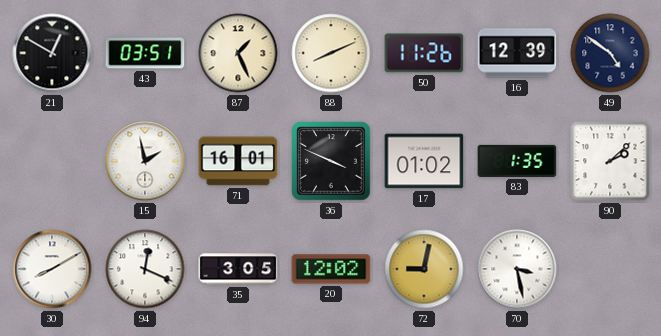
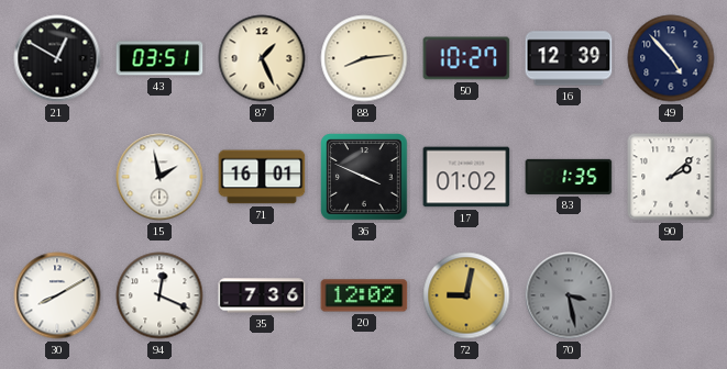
88: 8:11 -> 8:14
50: 11:26 -> 10:27
49: 4:51 -> 4:53
35: 3:05 -> 7:36
70 dial: white -> grey
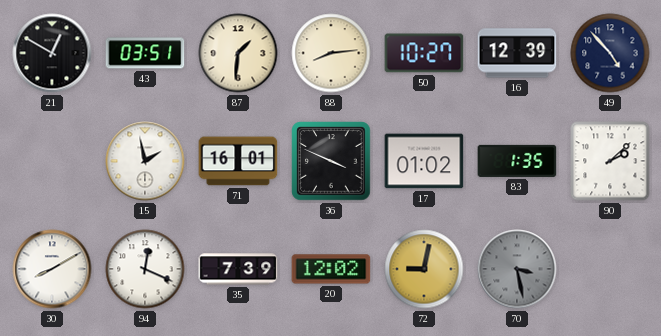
87: 1:26 -> 1:31
35: 7:36 -> 7:39
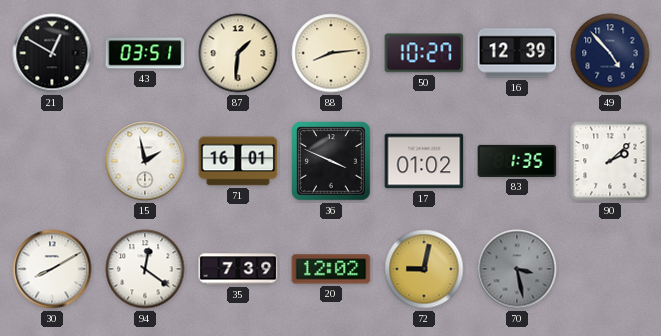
94: 12:19 -> 12:21
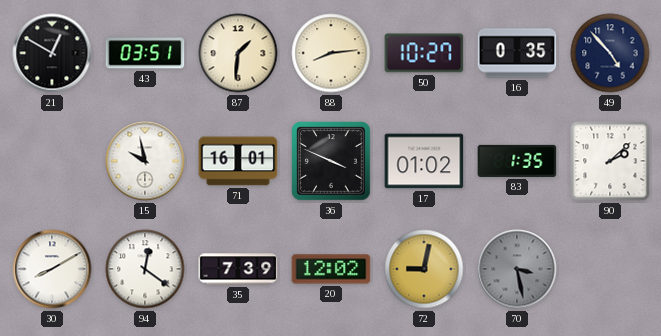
16: 12:39 -> 0:35
15: 1:58 -> 9:58
